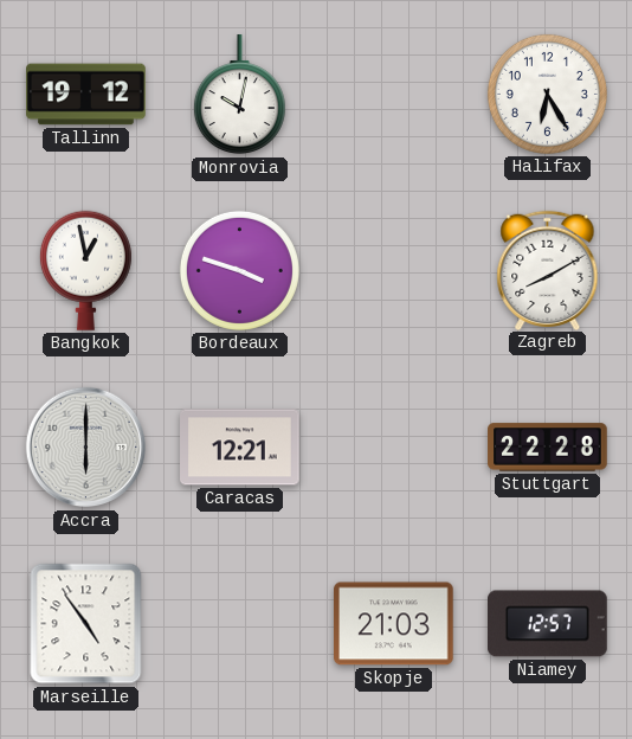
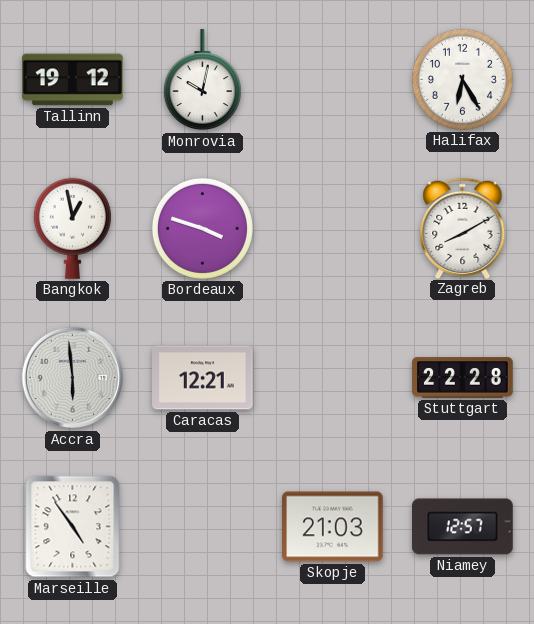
Accra: 6:00 -> 5:59
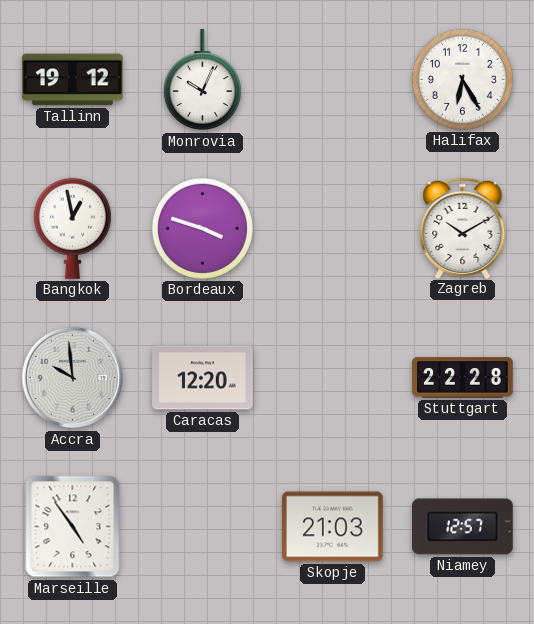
Monrovia: 10:02 -> 10:04
Zagreb: 8:10 -> 10:10
Accra: 5:59 -> 9:59
Caracas: 12:21 -> 12:20
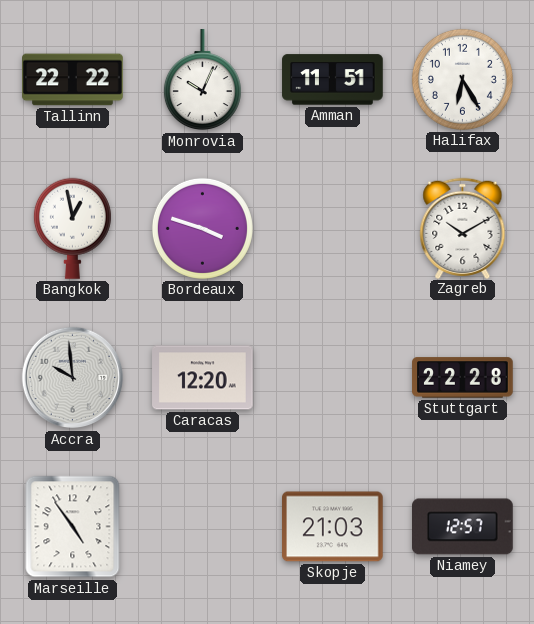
Tallinn: 19:12 -> 22:22
Amman: none -> 11:51
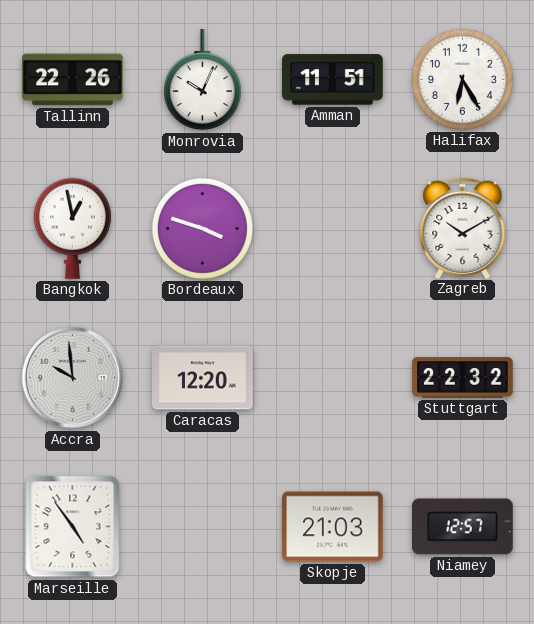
Tallinn: 22:22 -> 22:26
Stuttgart: 22:28 -> 22:32
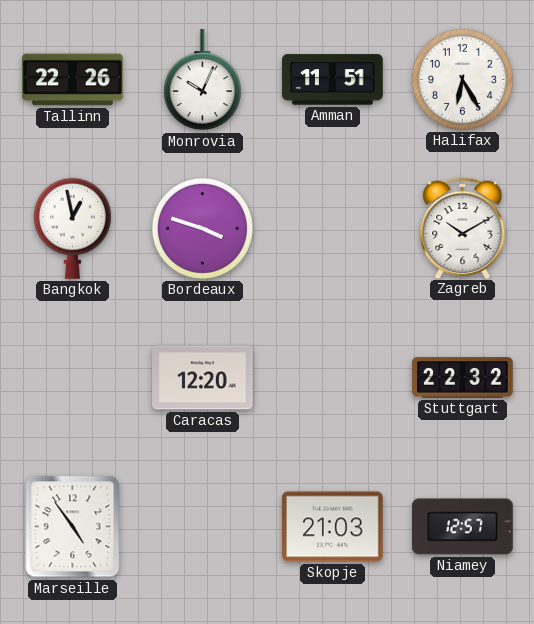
Accra: 9:59 -> none
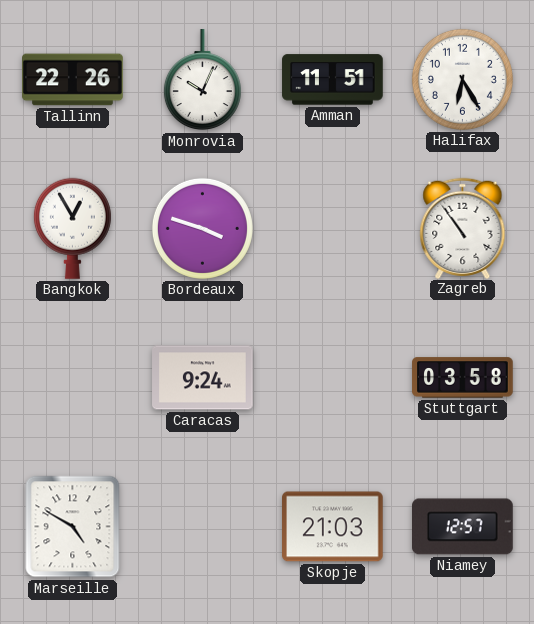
Bangkok: 12:58 -> 12:55
Zagreb: 10:10 -> 10:54
Caracas: 12:20 -> 9:24
Stuttgart: 22:32 -> 03:58
Marseille: 4:54 -> 4:50
